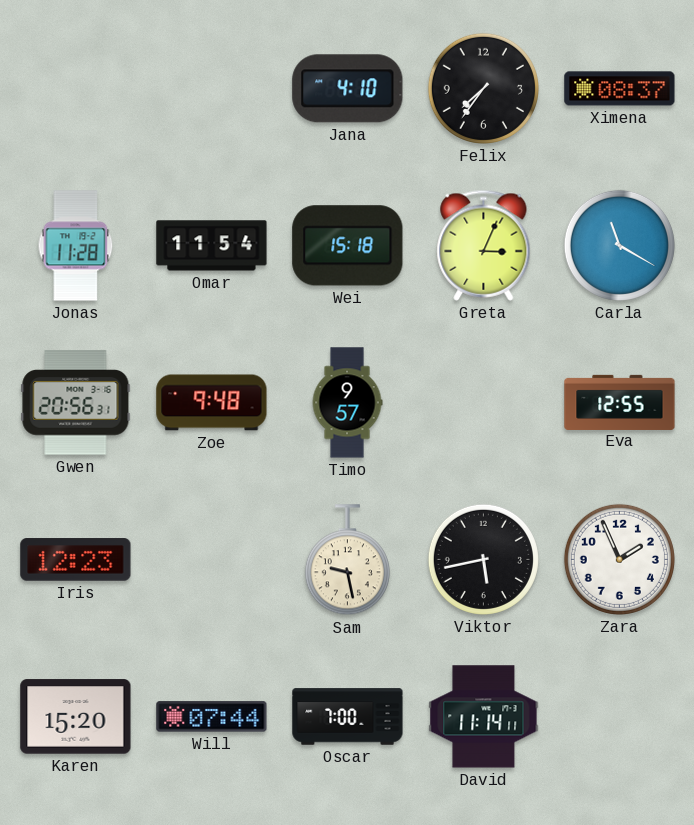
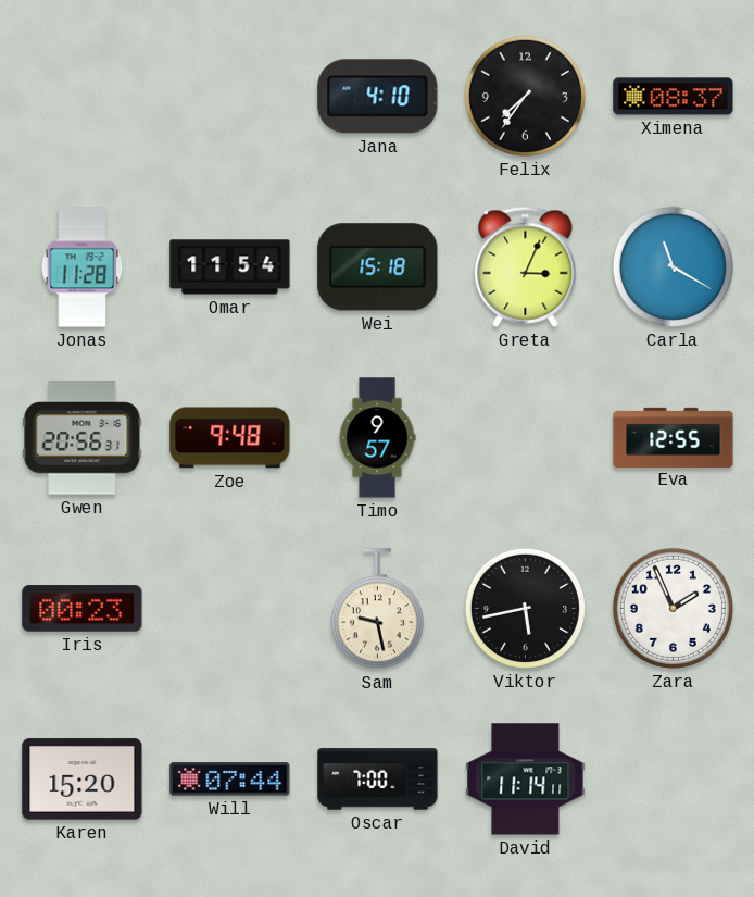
Iris: 12:23 -> 00:23
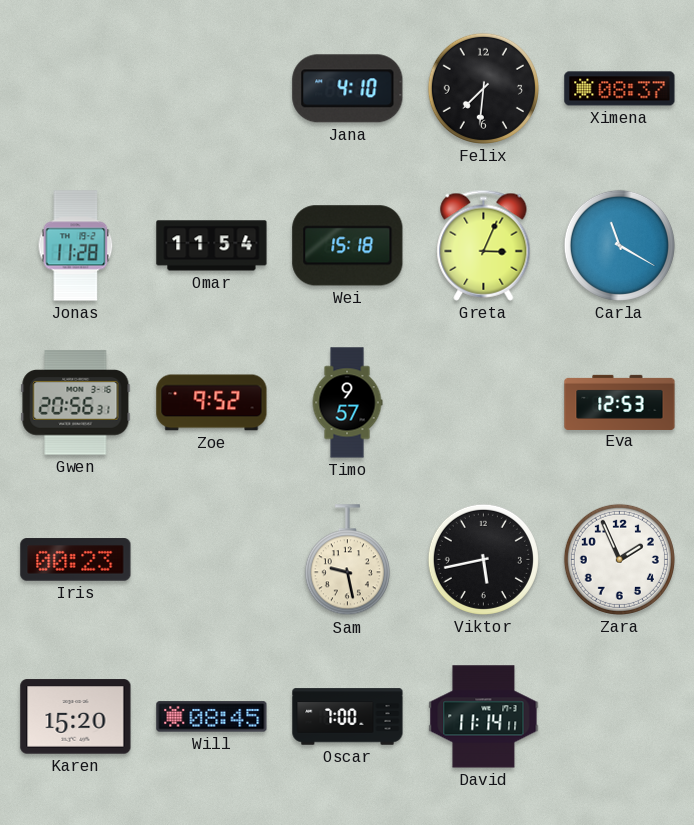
Felix: 7:36 -> 7:31
Zoe: 9:48 -> 9:52
Eva: 12:55 -> 12:53
Will: 07:44 -> 08:45
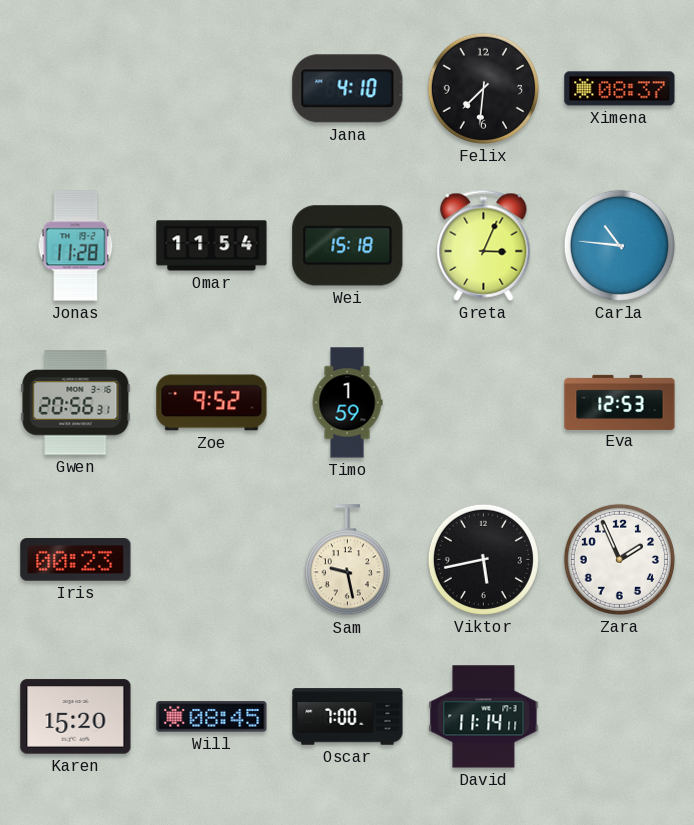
Carla: 11:20 -> 10:46
Timo: 9:57 -> 1:59
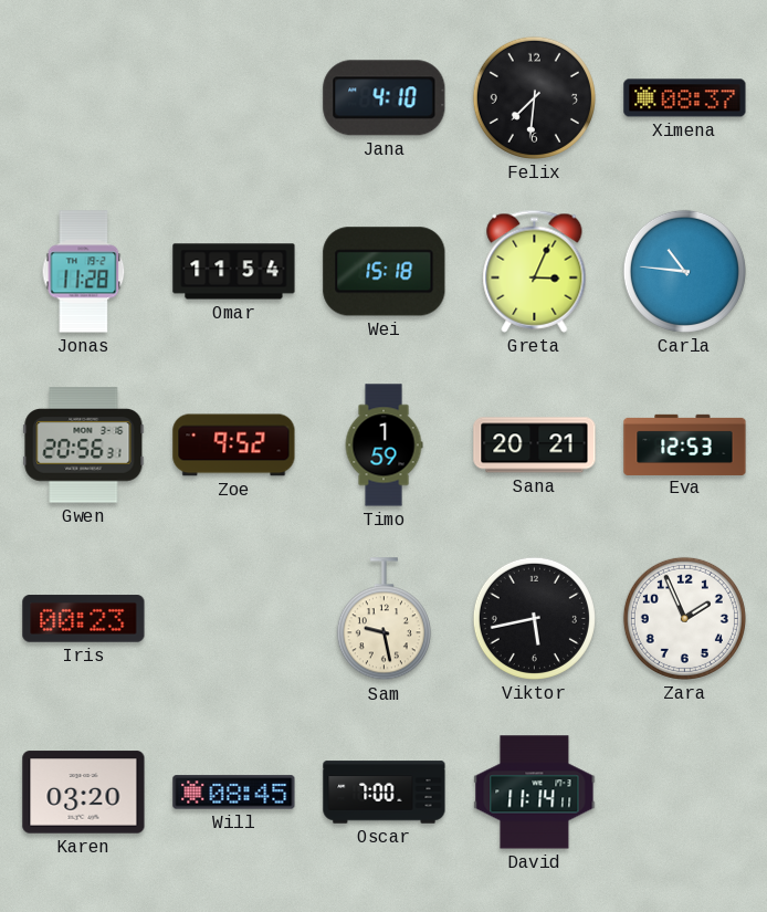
Sana: none -> 20:21
Karen: 15:20 -> 03:20
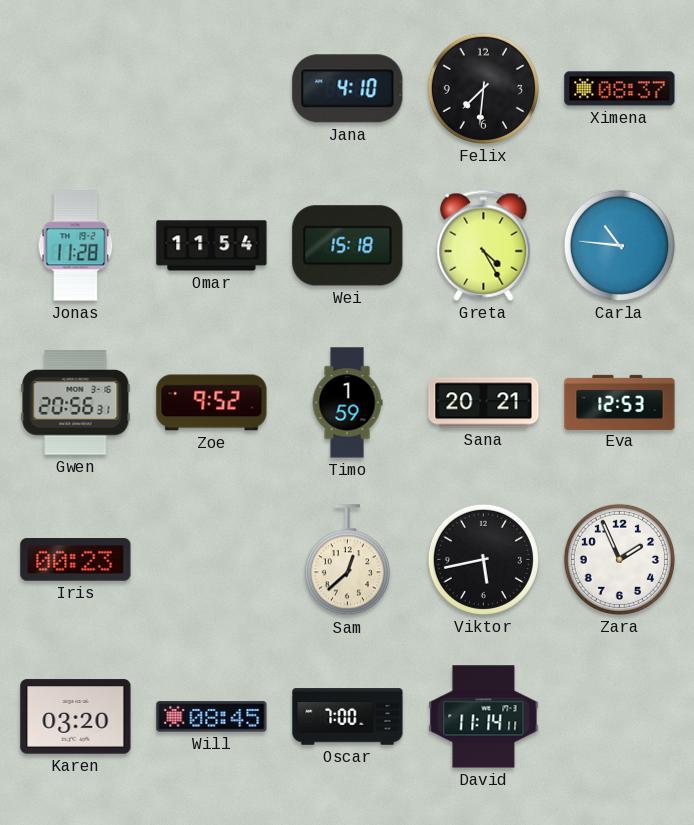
Greta: 3:04 -> 4:25
Sam: 9:28 -> 12:38
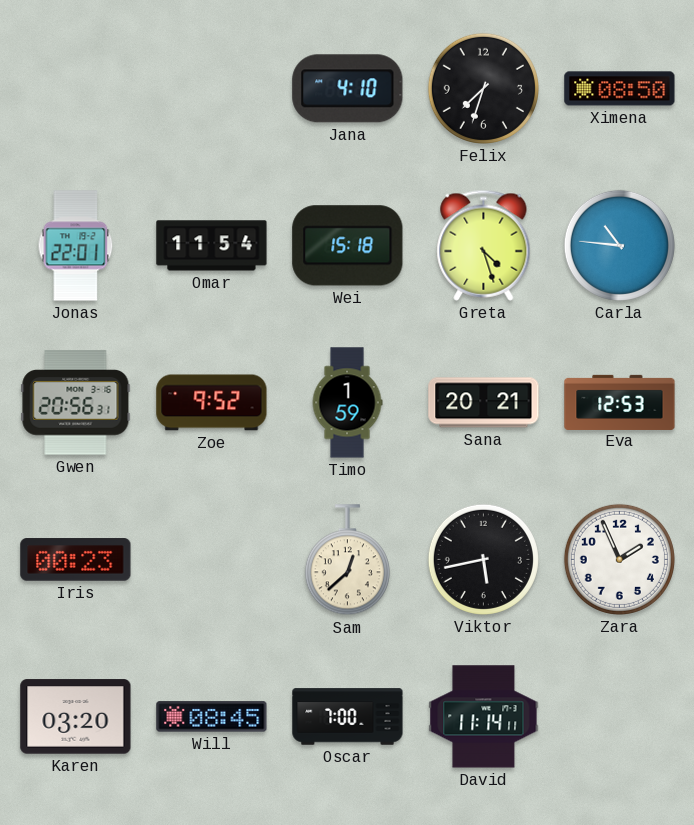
Felix: 7:31 -> 7:33
Ximena: 08:37 -> 08:50
Jonas: 11:28 -> 22:01
Greta: 4:25 -> 4:27
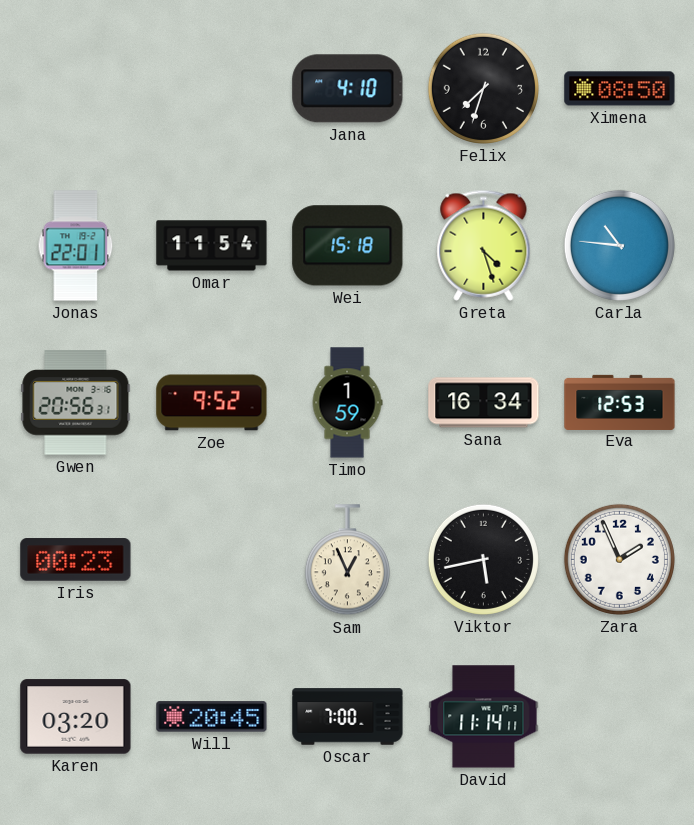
Sana: 20:21 -> 16:34
Sam: 12:38 -> 12:56
Will: 08:45 -> 20:45
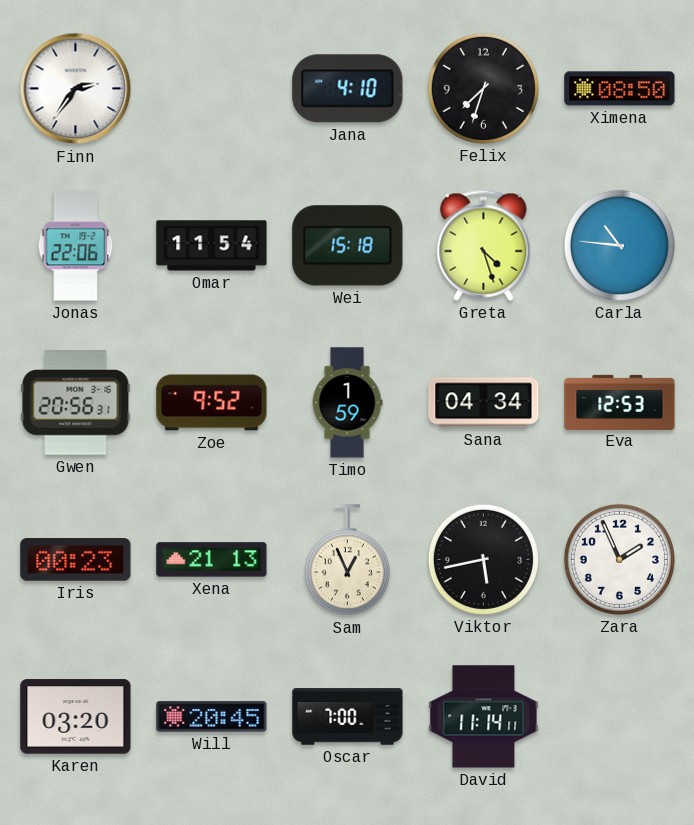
Finn: none -> 2:36
Jonas: 22:01 -> 22:06
Sana: 16:34 -> 04:34
Xena: none -> 21:13
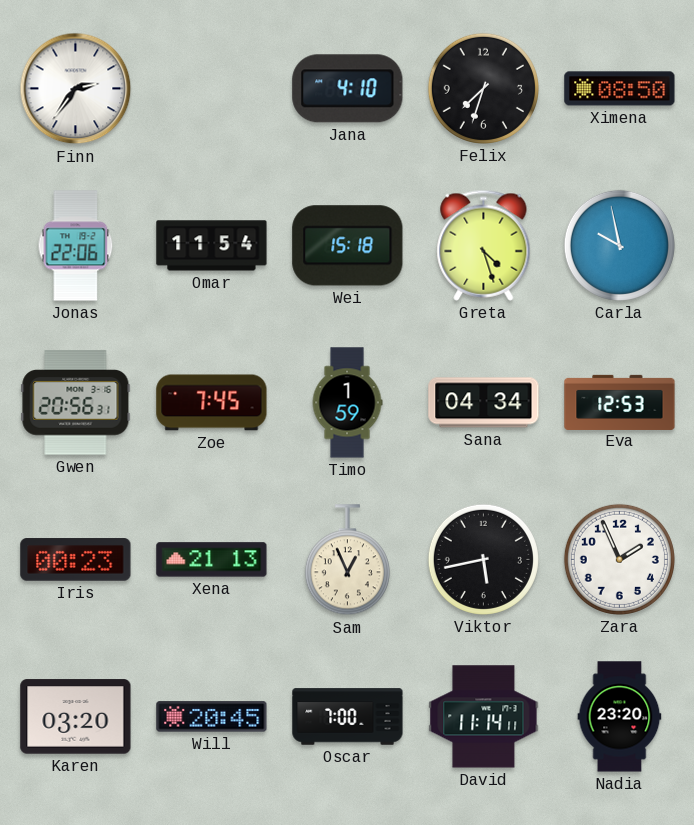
Carla: 10:46 -> 9:58
Zoe: 9:52 -> 7:45
Nadia: none -> 23:20
